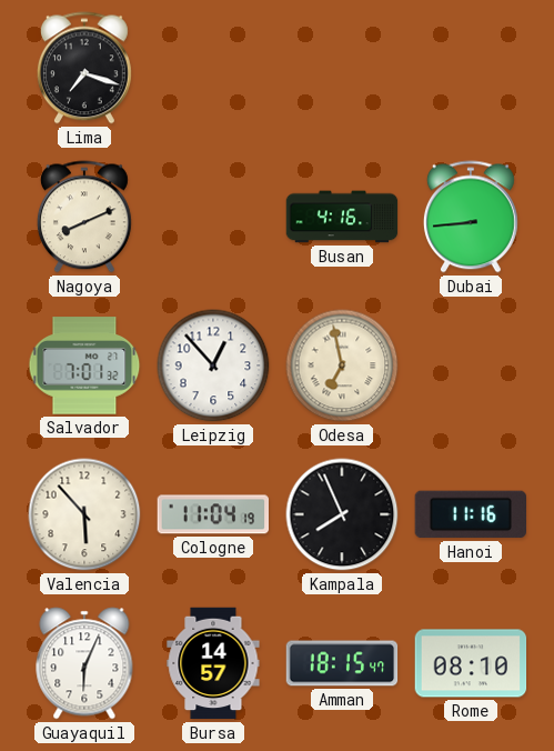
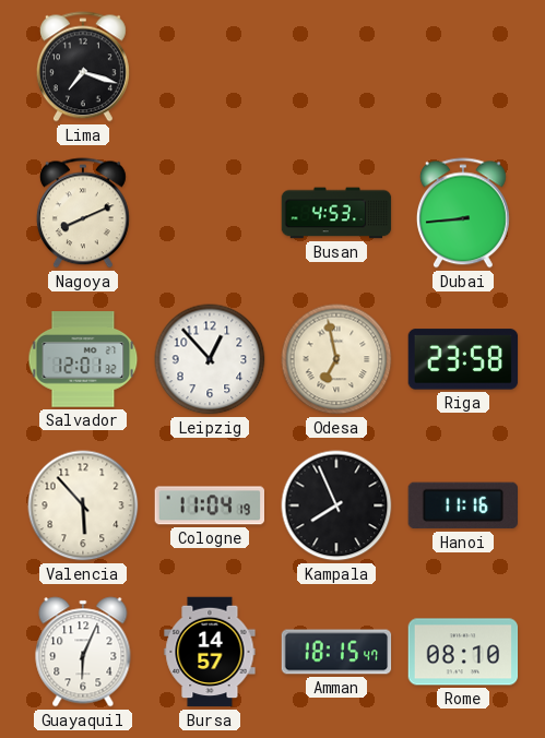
Busan: 4:16 -> 4:53
Salvador: 7:01 -> 12:01
Riga: none -> 23:58
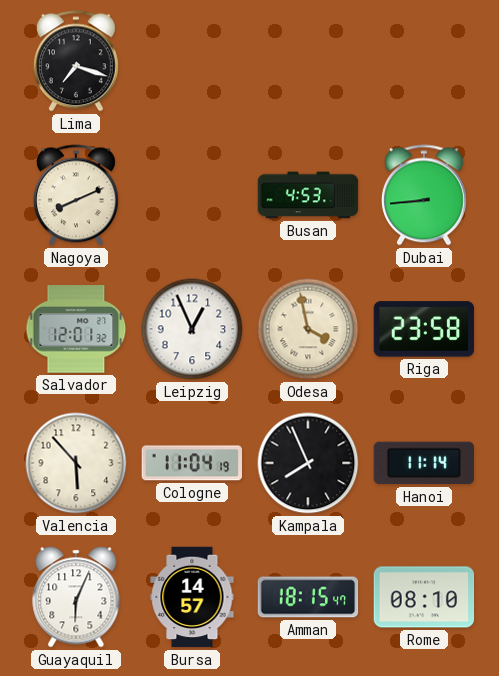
Leipzig: 12:53 -> 12:56
Odesa: 6:58 -> 3:58
Hanoi: 11:16 -> 11:14
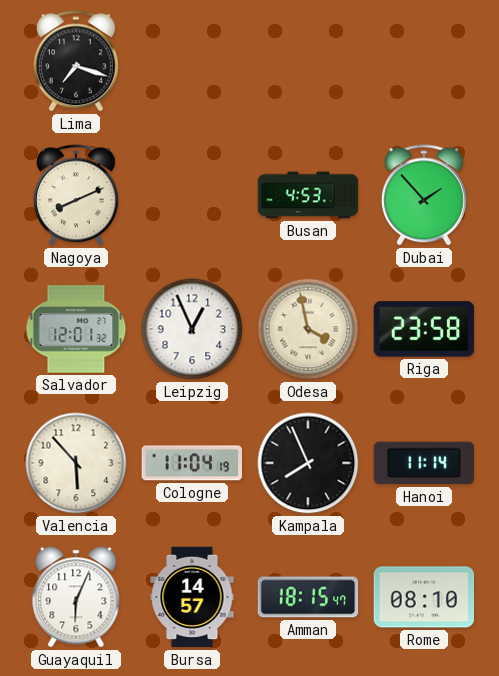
Dubai: 8:44 -> 1:53
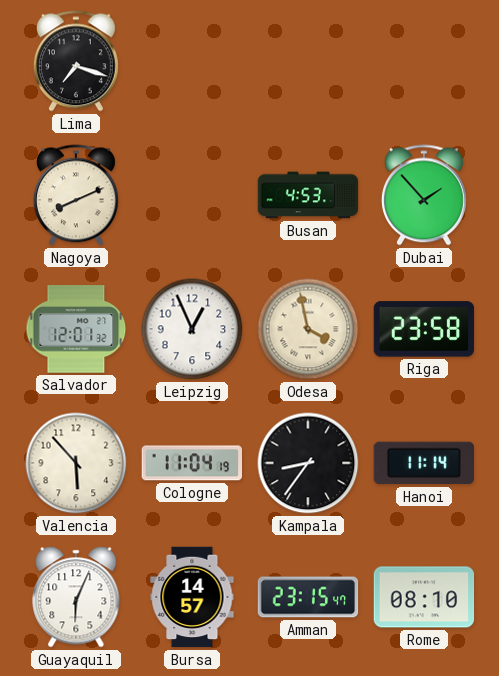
Kampala: 7:56 -> 8:36
Amman: 18:15 -> 23:15
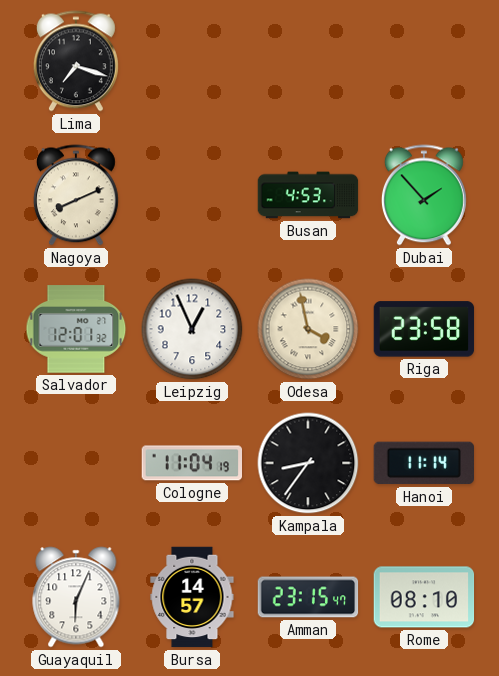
Valencia: 5:53 -> none
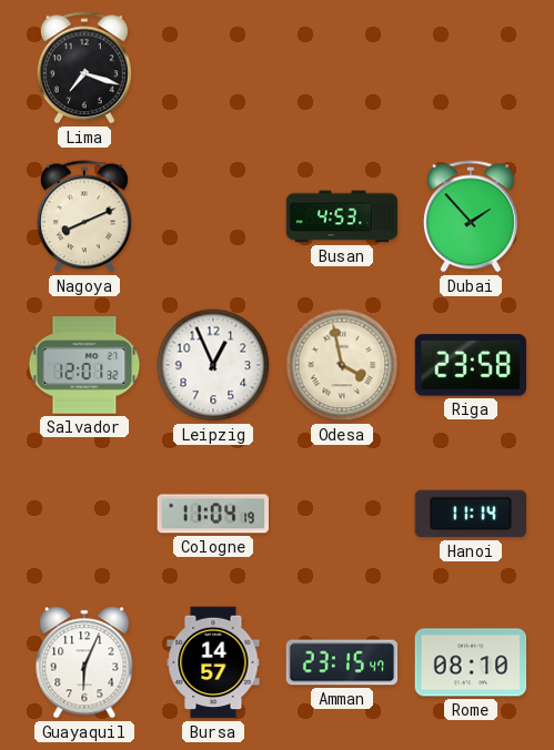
Kampala: 8:36 -> none
